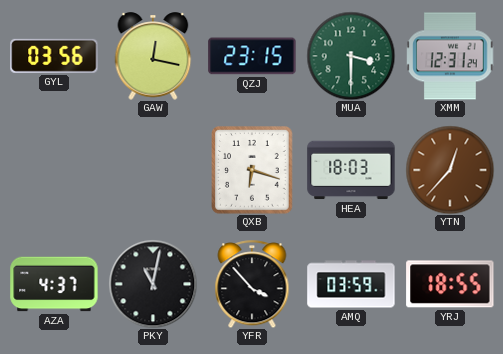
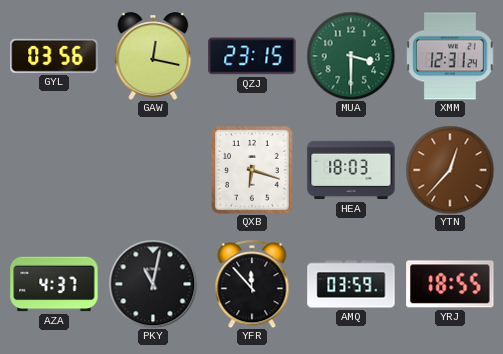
YFR: 3:53 -> 11:53
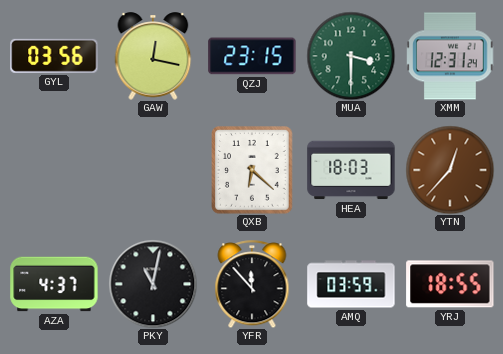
QXB: 6:18 -> 6:22
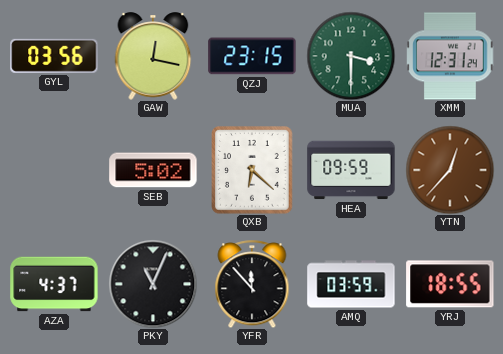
SEB: none -> 5:02
HEA: 18:03 -> 09:59
PKY: 11:02 -> 11:04
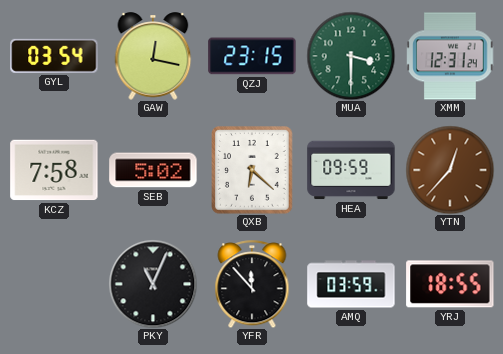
GYL: 03:56 -> 03:54
KCZ: none -> 7:58
AZA: 4:37 -> none
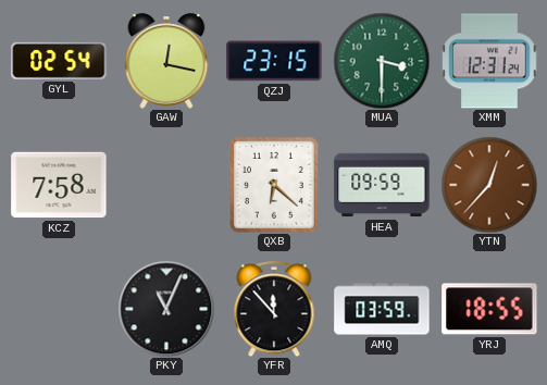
GYL: 03:54 -> 02:54
SEB: 5:02 -> none
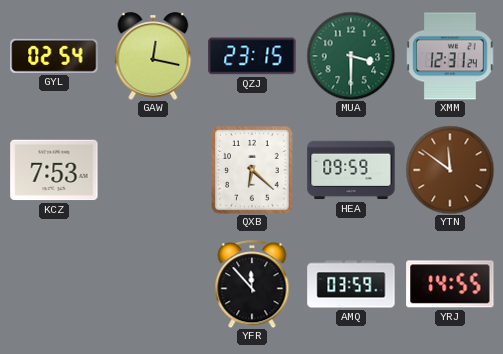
KCZ: 7:58 -> 7:53
YTN: 12:37 -> 11:51
PKY: 11:04 -> none
YRJ: 18:55 -> 14:55
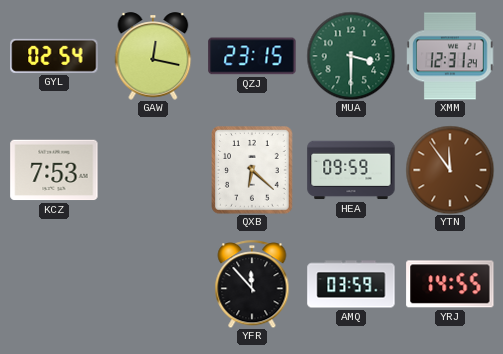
YTN: 11:51 -> 11:54
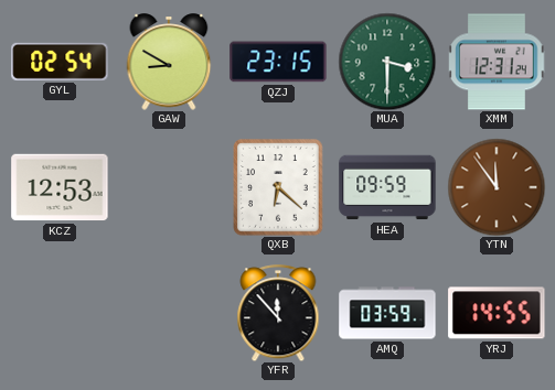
GAW: 12:17 -> 8:50
KCZ: 7:53 -> 12:53
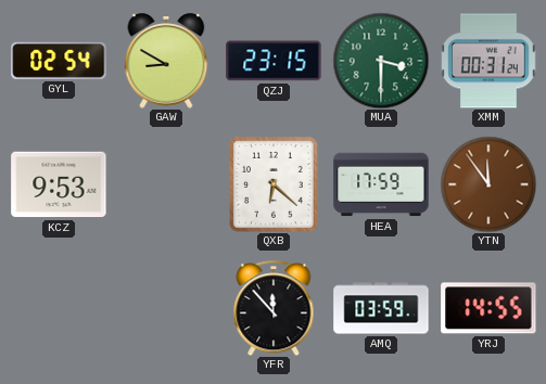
XMM: 12:31 -> 00:31
KCZ: 12:53 -> 9:53
HEA: 09:59 -> 17:59
